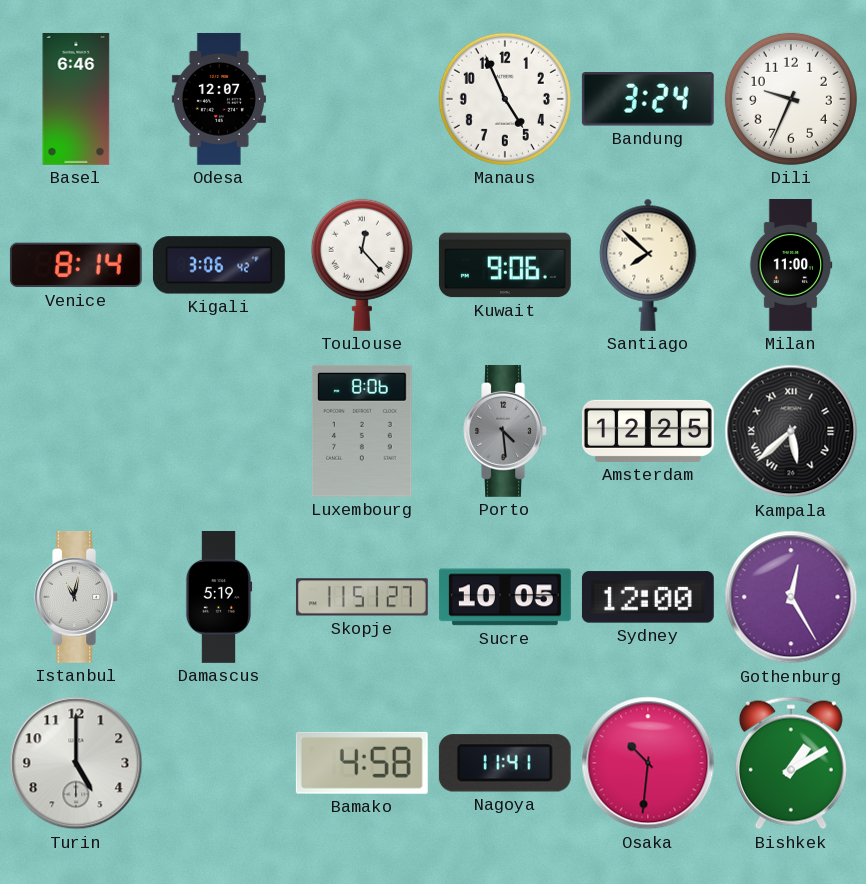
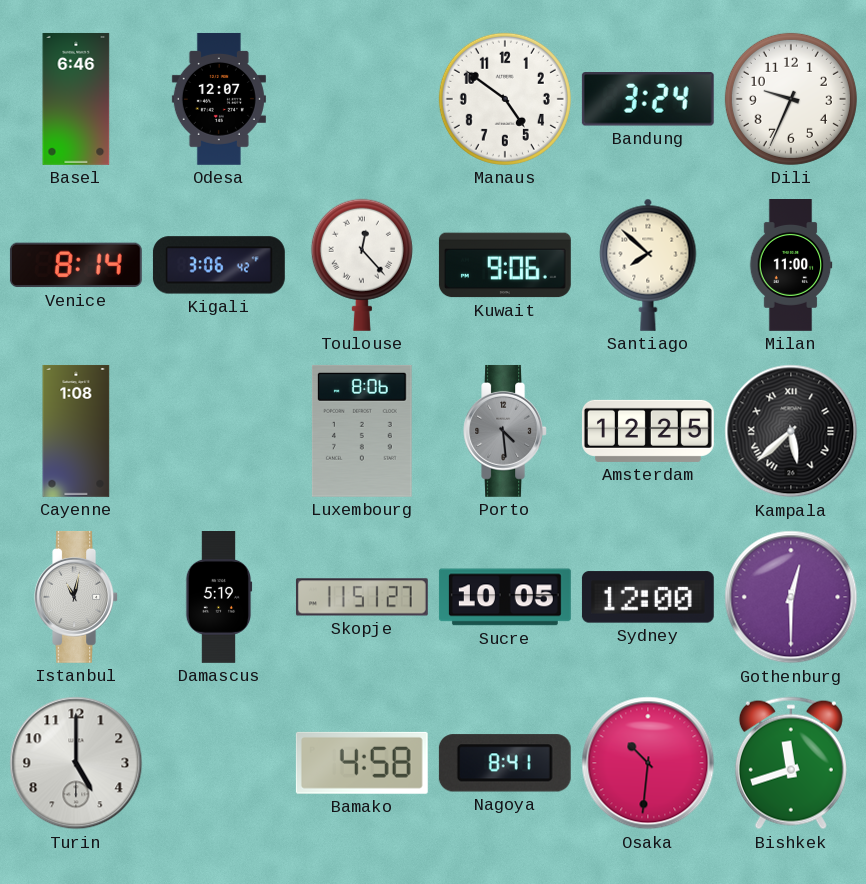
Manaus: 4:56 -> 4:51
Cayenne: none -> 1:08
Gothenburg: 12:25 -> 12:30
Nagoya: 11:41 -> 8:41
Bishkek: 1:10 -> 11:42
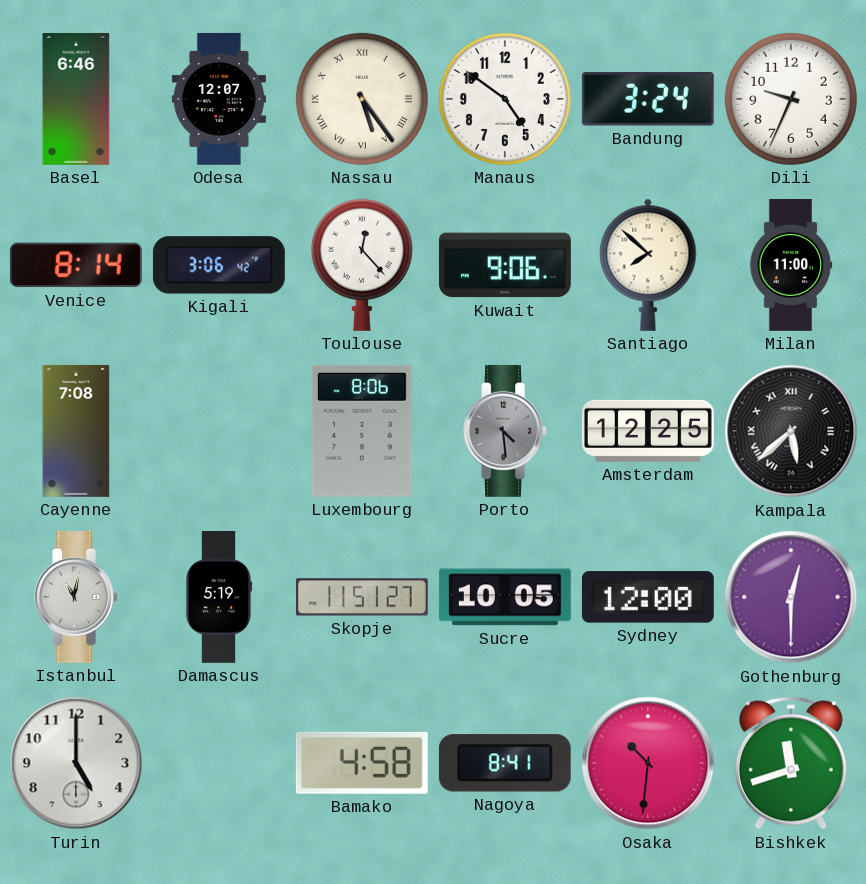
Nassau: none -> 5:24
Cayenne: 1:08 -> 7:08
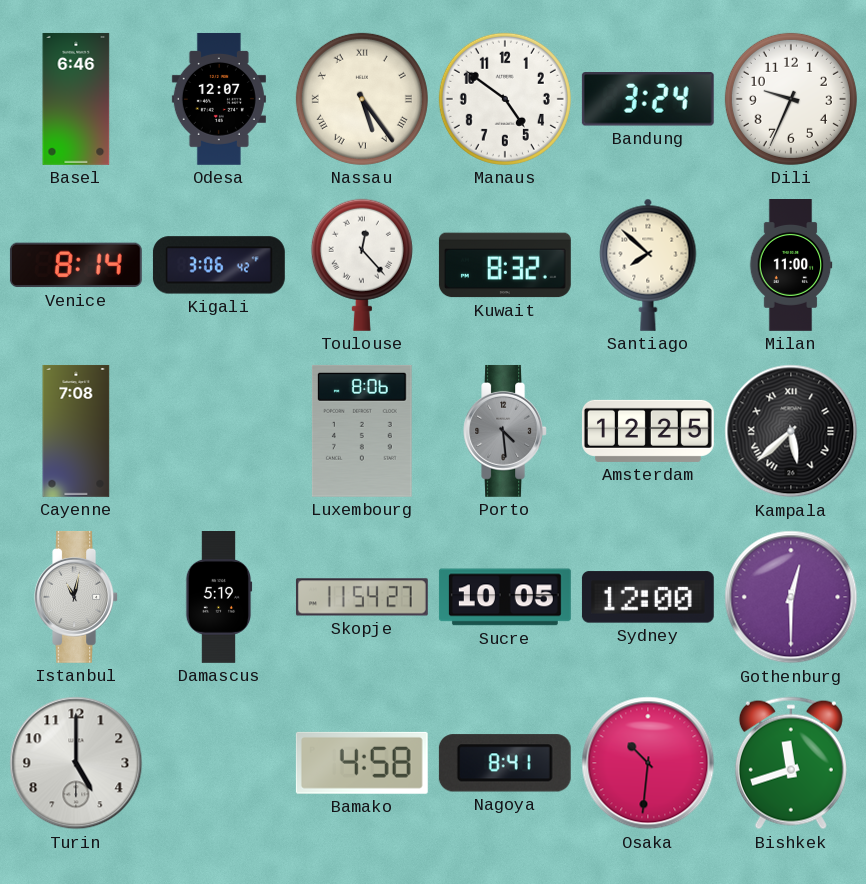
Kuwait: 9:06 -> 8:32
Skopje: 11:51 -> 11:54
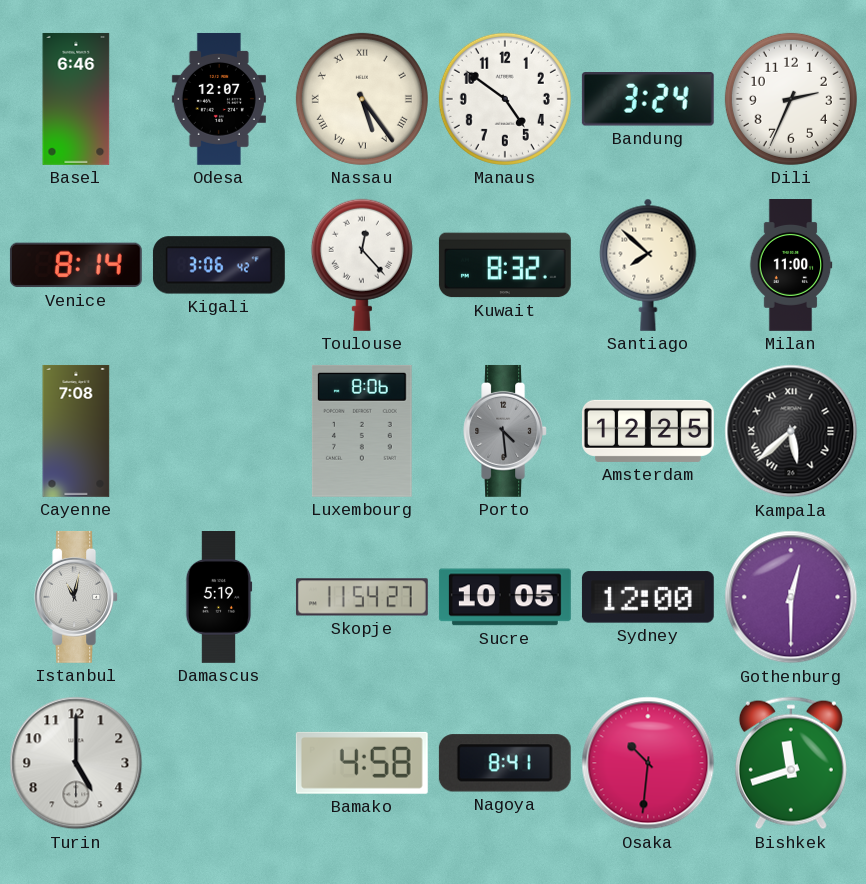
Dili: 9:34 -> 2:34
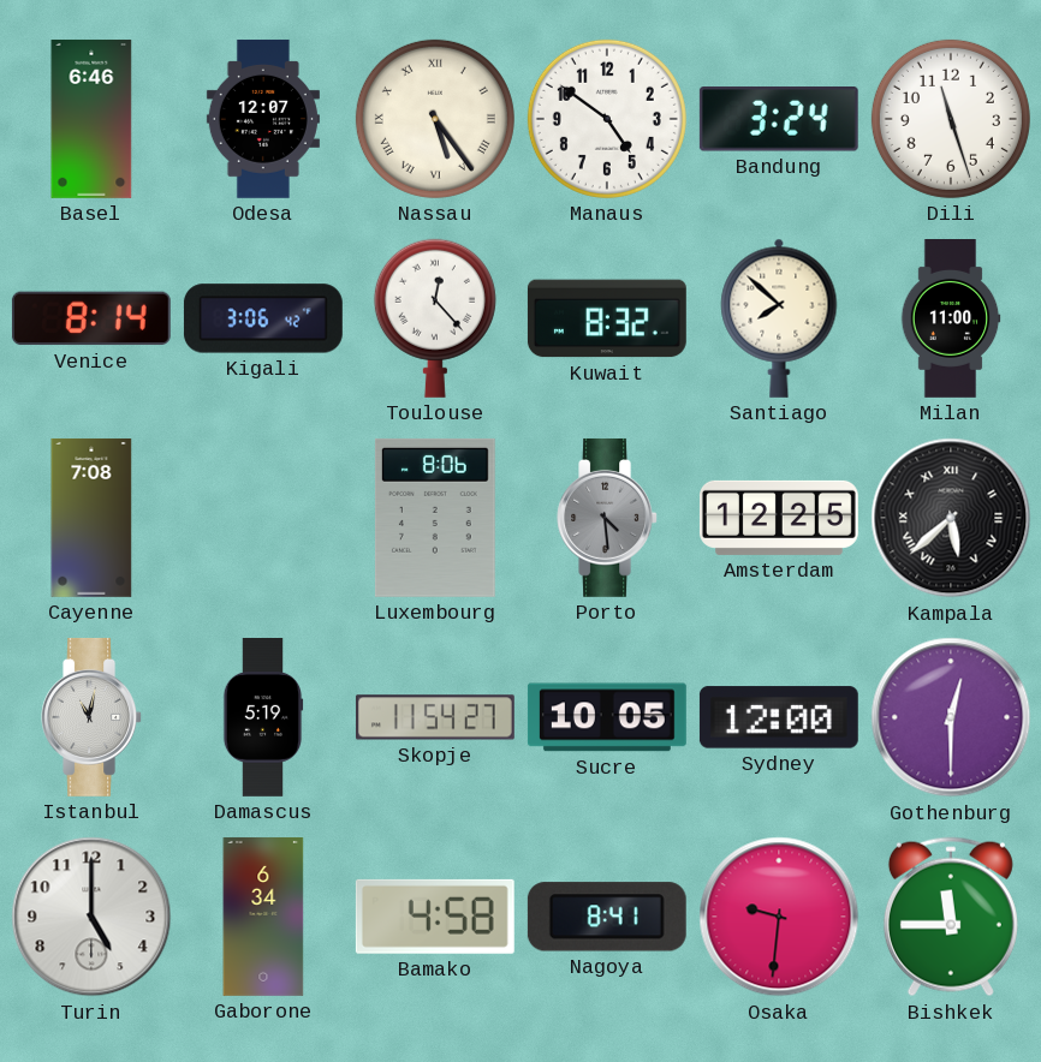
Dili: 2:34 -> 11:27
Gaborone: none -> 6:34
Osaka: 10:31 -> 9:31
Bishkek: 11:42 -> 11:45
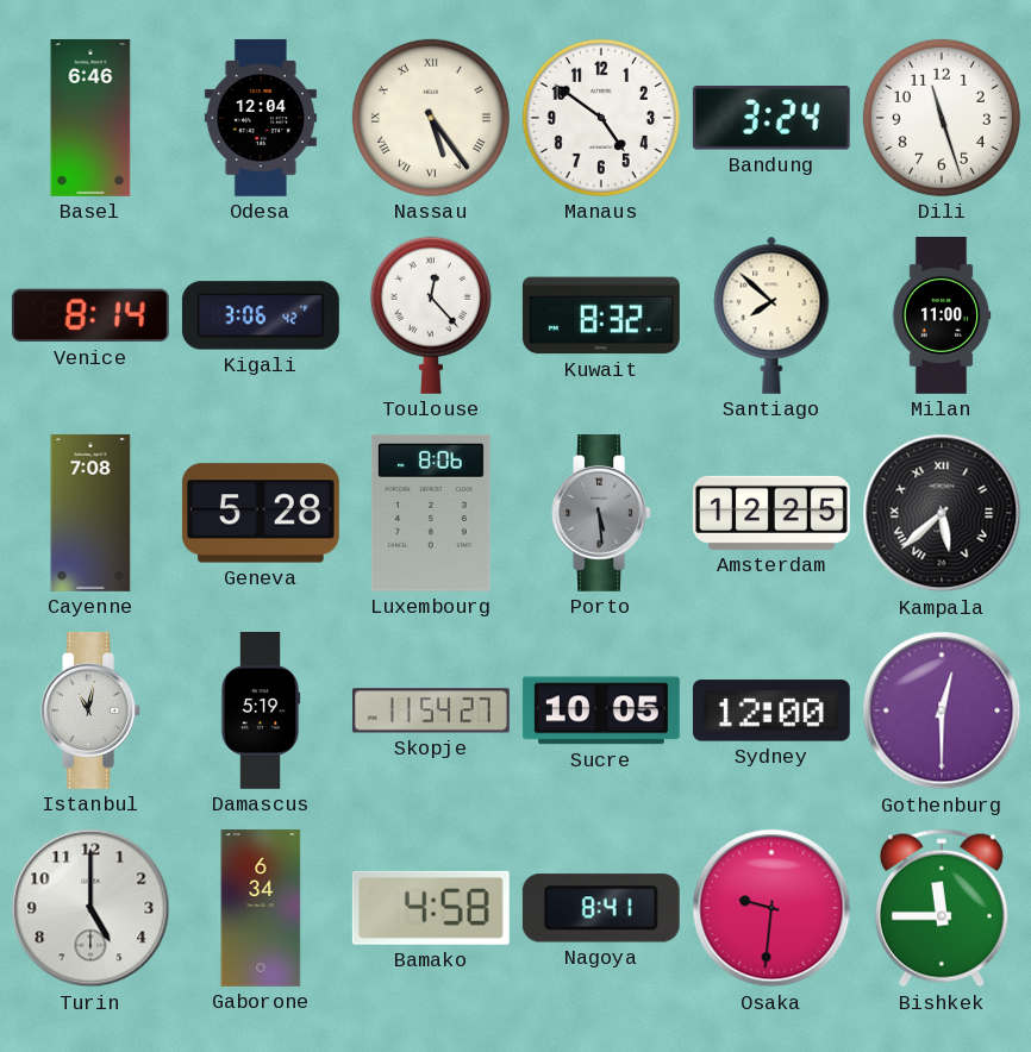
Odesa: 12:07 -> 12:04
Geneva: none -> 5:28
Porto: 4:29 -> 5:29
